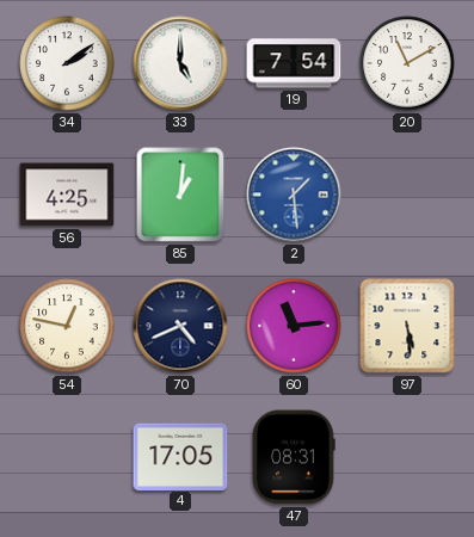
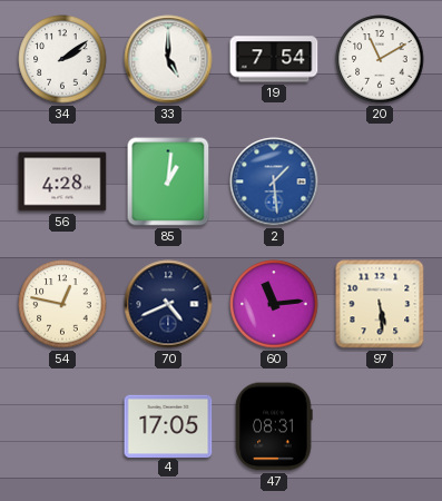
56: 4:25 -> 4:28
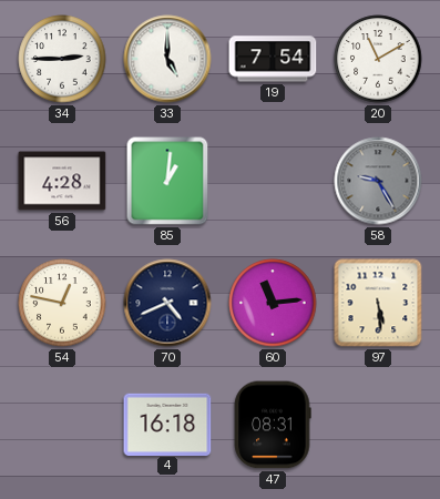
34: 2:09 -> 2:45
2: 1:29 -> none
58: none -> 9:25
4: 17:05 -> 16:18
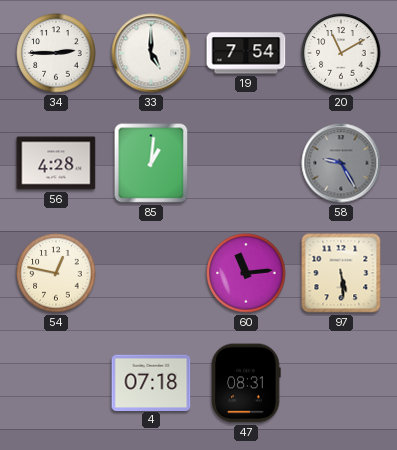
70: 4:41 -> none
4: 16:18 -> 07:18
